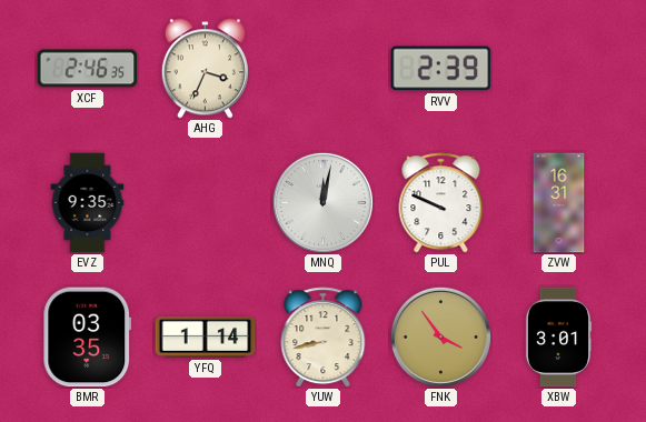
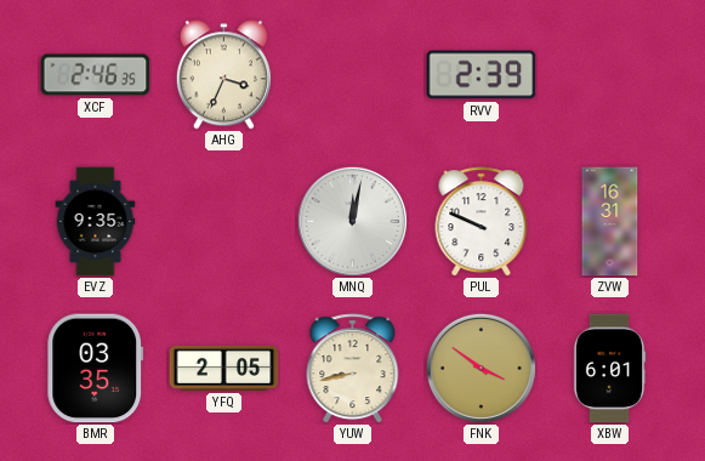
YFQ: 1:14 -> 2:05
FNK: 3:54 -> 3:51
XBW: 3:01 -> 6:01
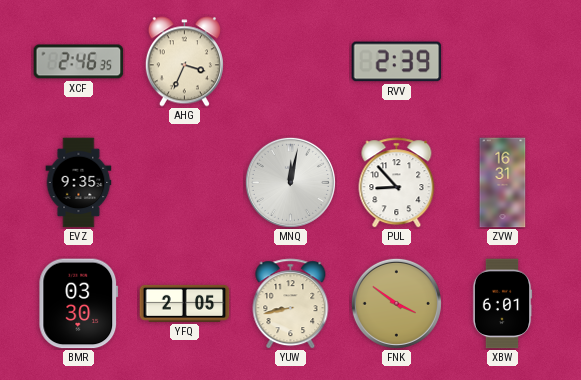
PUL: 9:49 -> 8:53
BMR: 03:35 -> 03:30
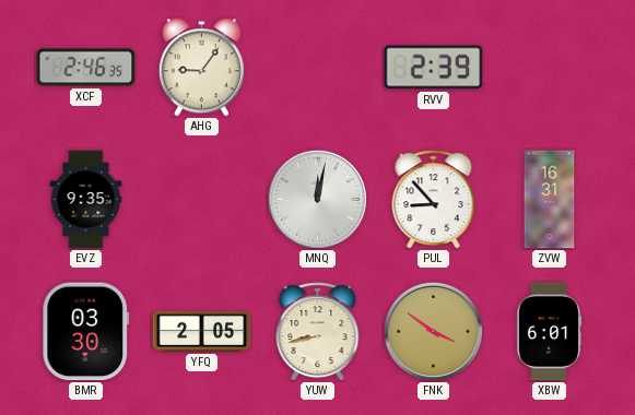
AHG: 3:34 -> 9:06
